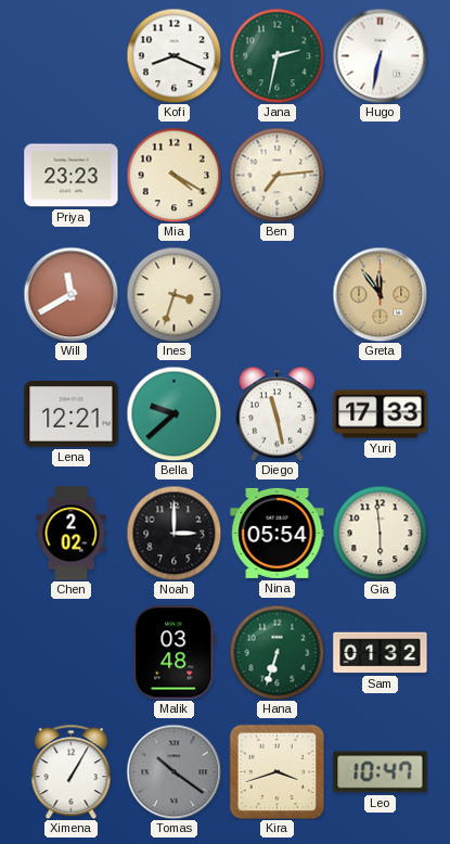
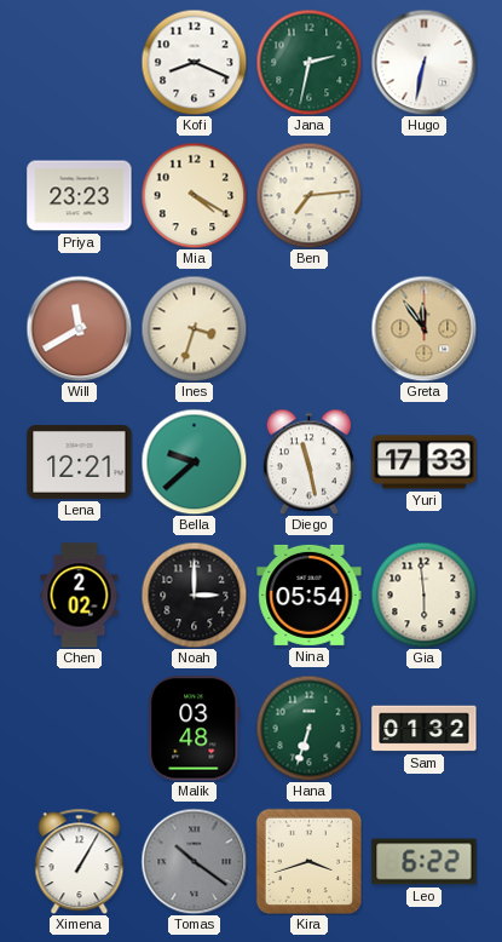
Leo: 10:47 -> 6:22
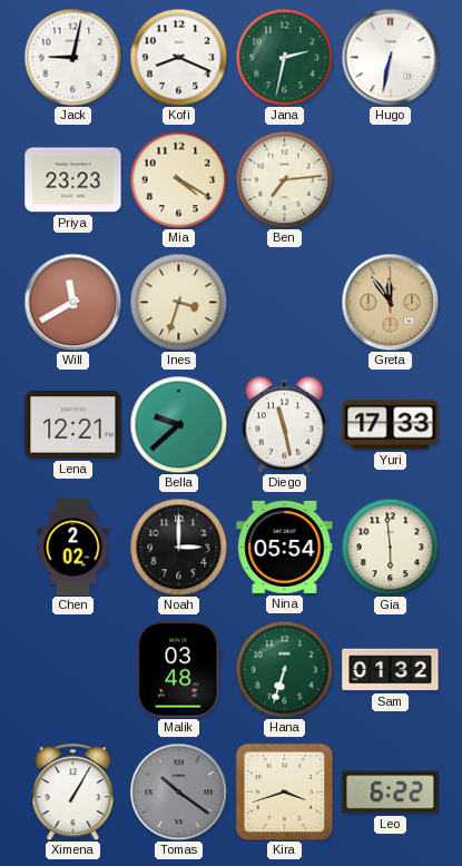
Jack: none -> 9:02
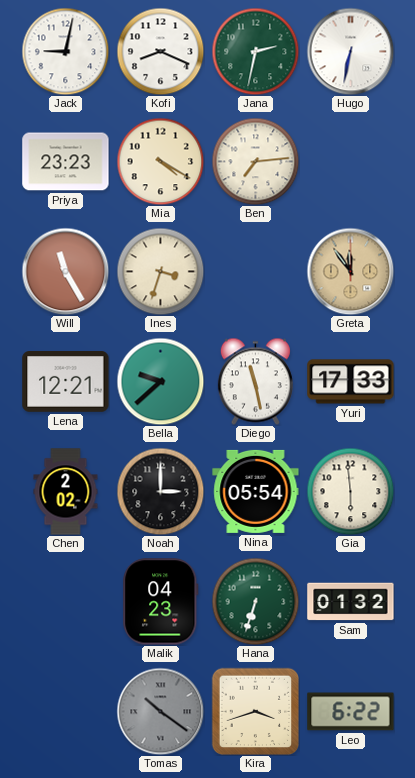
Will: 11:40 -> 11:25
Malik: 03:48 -> 04:23
Ximena: 1:05 -> none
